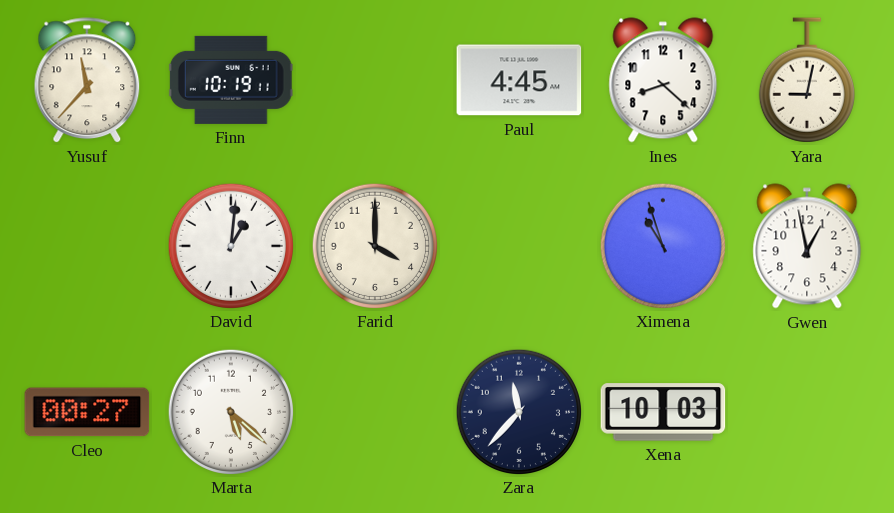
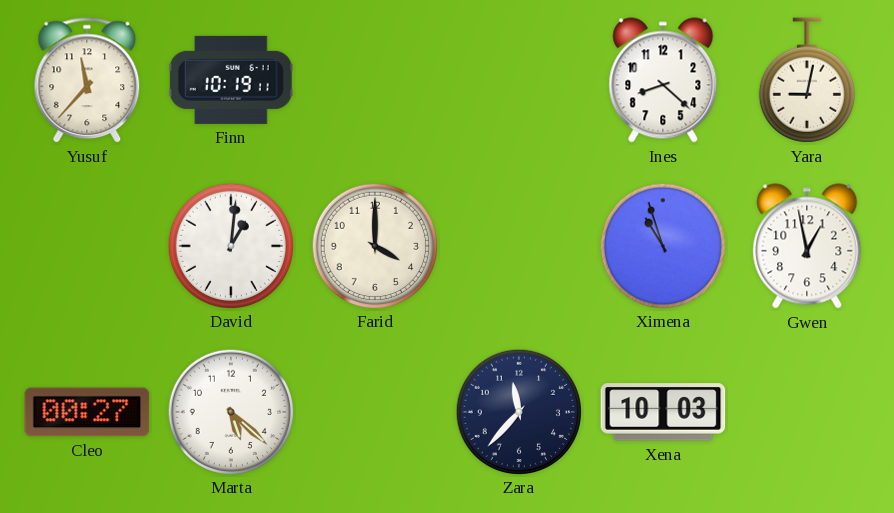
Paul: 4:45 -> none
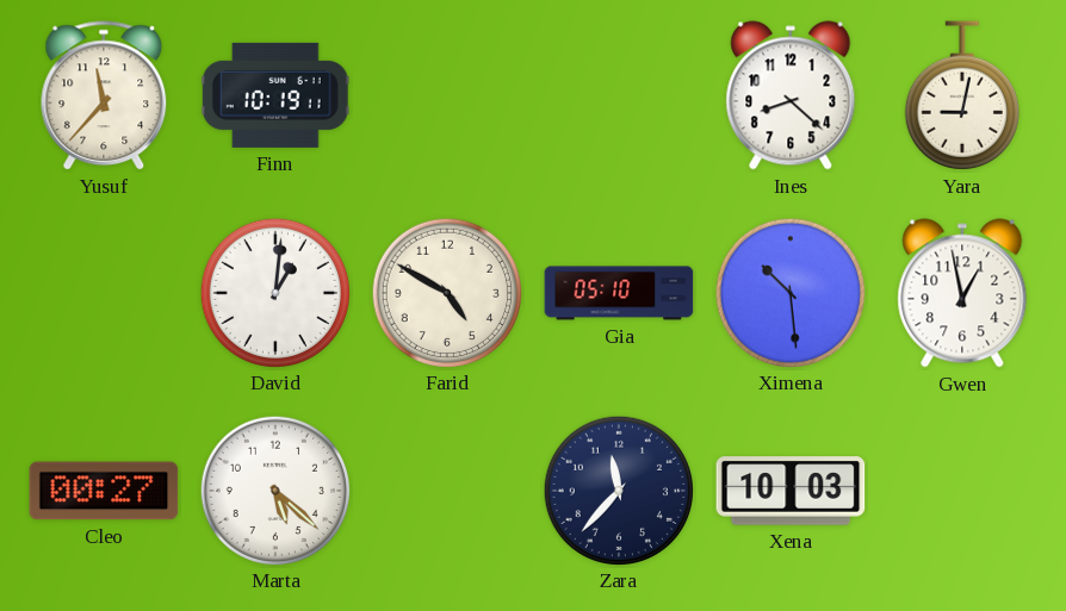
Farid: 4:00 -> 4:50
Gia: none -> 05:10
Ximena: 10:57 -> 10:29
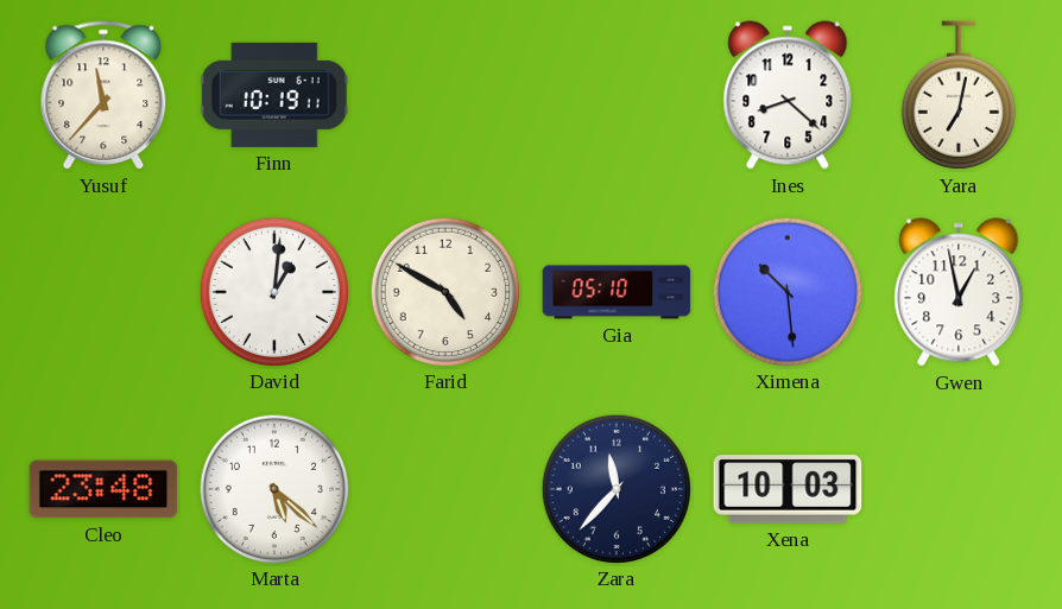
Yara: 9:02 -> 7:02
Cleo: 00:27 -> 23:48
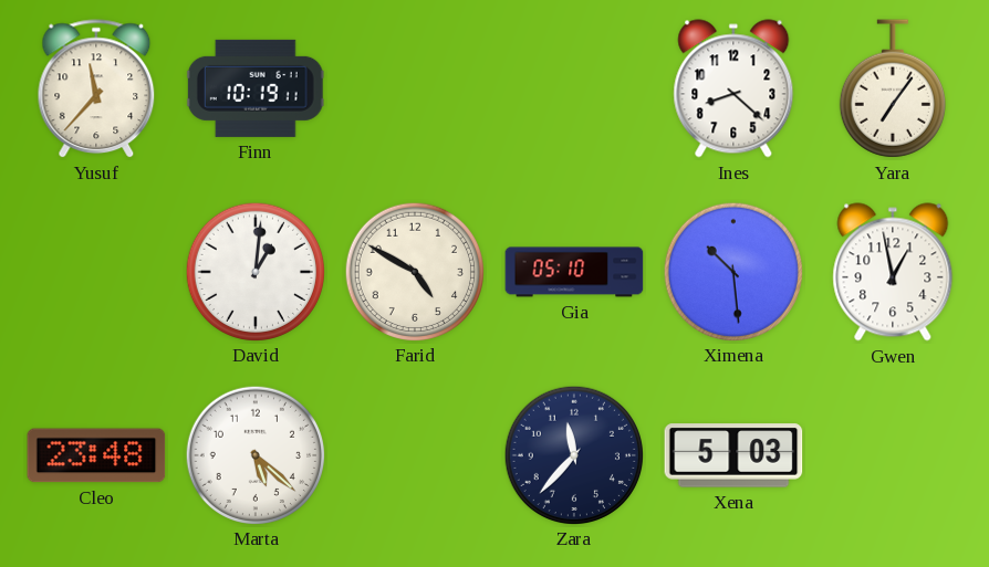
Yara: 7:02 -> 7:06
Xena: 10:03 -> 5:03
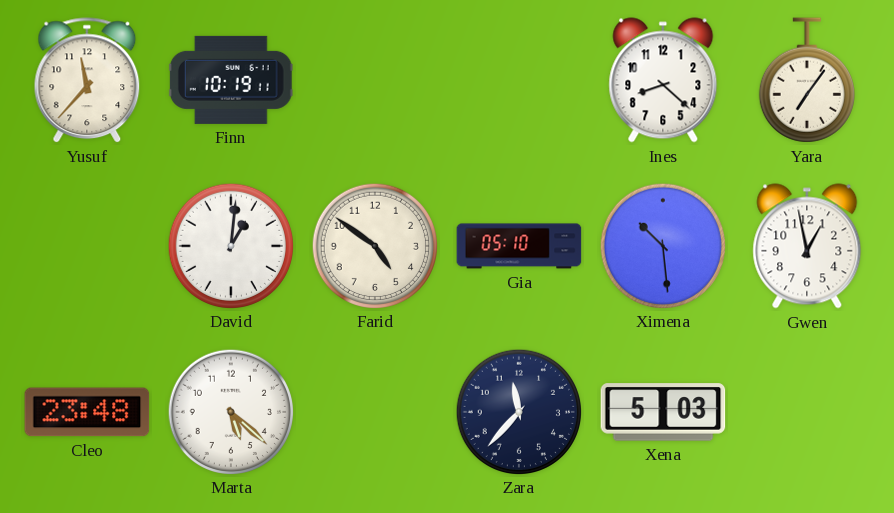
Farid: 4:50 -> 4:51
